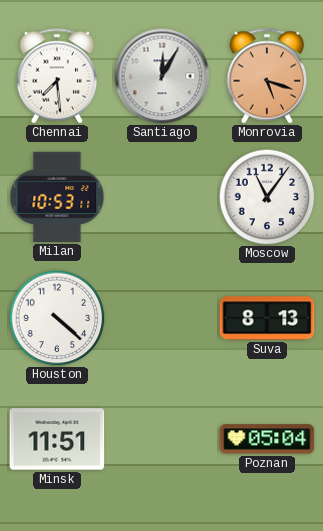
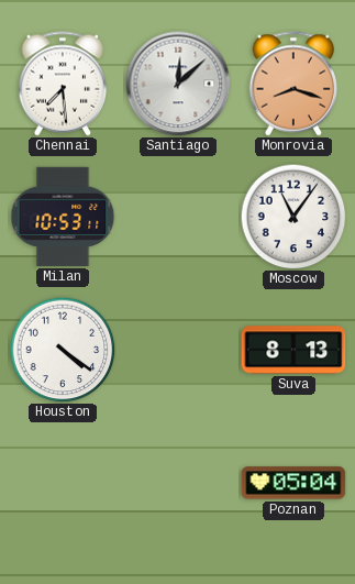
Santiago: 12:05 -> 12:08
Monrovia: 5:18 -> 8:18
Houston: 4:22 -> 4:21
Minsk: 11:51 -> none
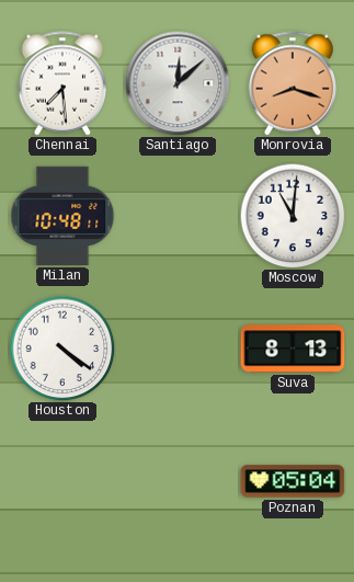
Milan: 10:53 -> 10:48
Moscow: 11:06 -> 11:01
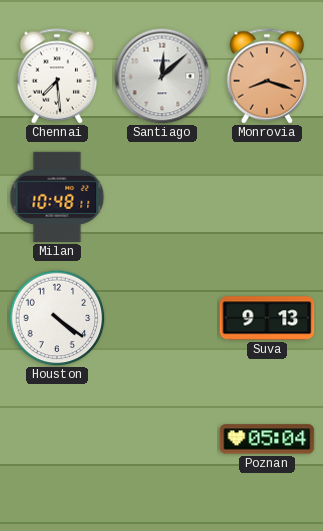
Moscow: 11:01 -> none
Suva: 8:13 -> 9:13
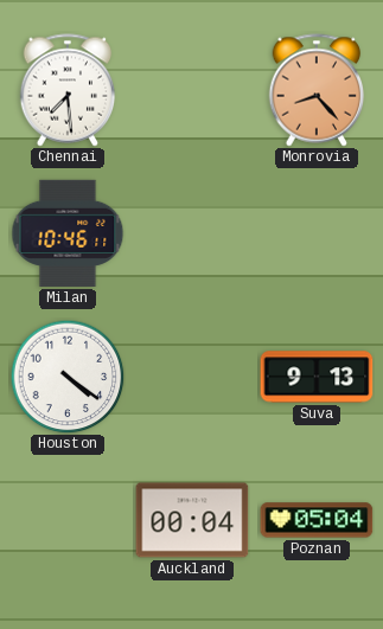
Santiago: 12:08 -> none
Monrovia: 8:18 -> 8:23
Milan: 10:48 -> 10:46
Auckland: none -> 00:04
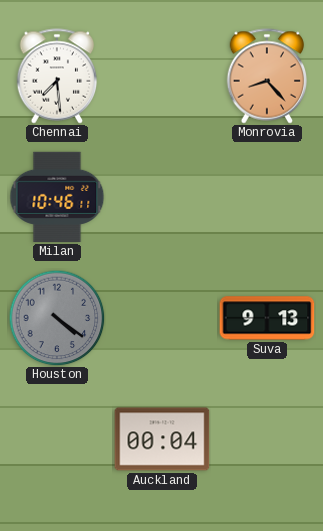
Houston dial: white -> grey
Poznan: 05:04 -> none
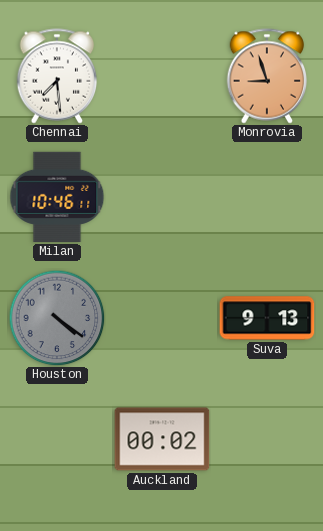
Monrovia: 8:23 -> 8:57
Auckland: 00:04 -> 00:02
